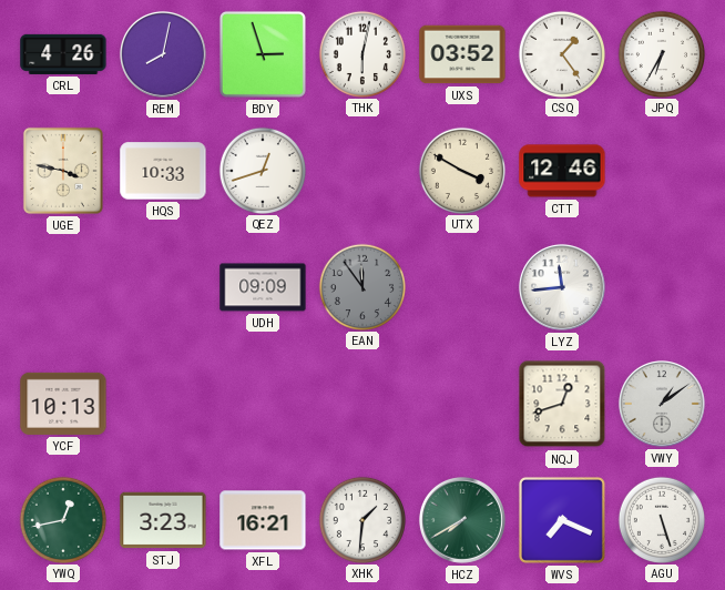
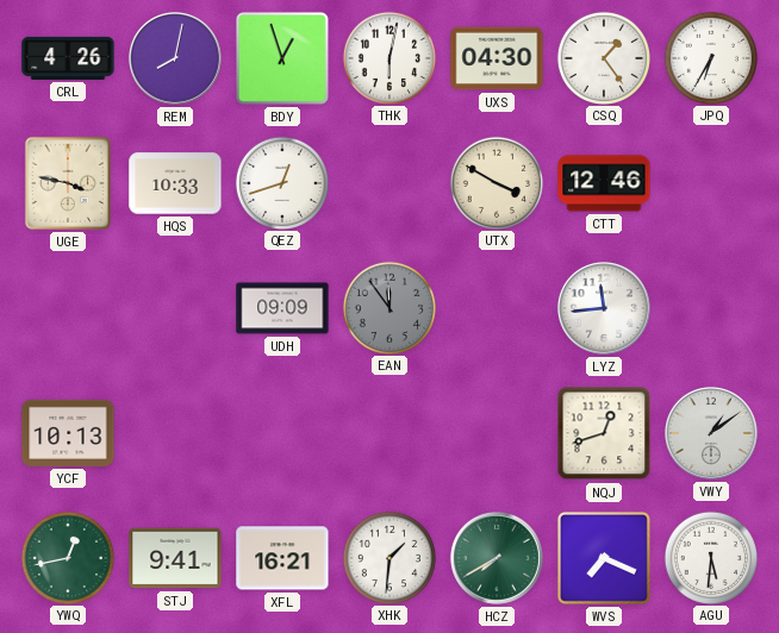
BDY: 2:57 -> 12:57
UXS: 03:52 -> 04:30
STJ: 3:23 -> 9:41
AGU: 5:27 -> 5:31
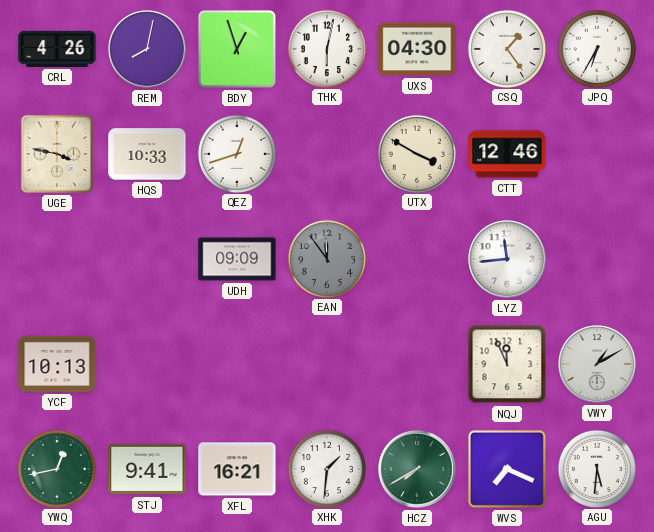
NQJ: 12:42 -> 11:56
VWY: 1:09 -> 1:10
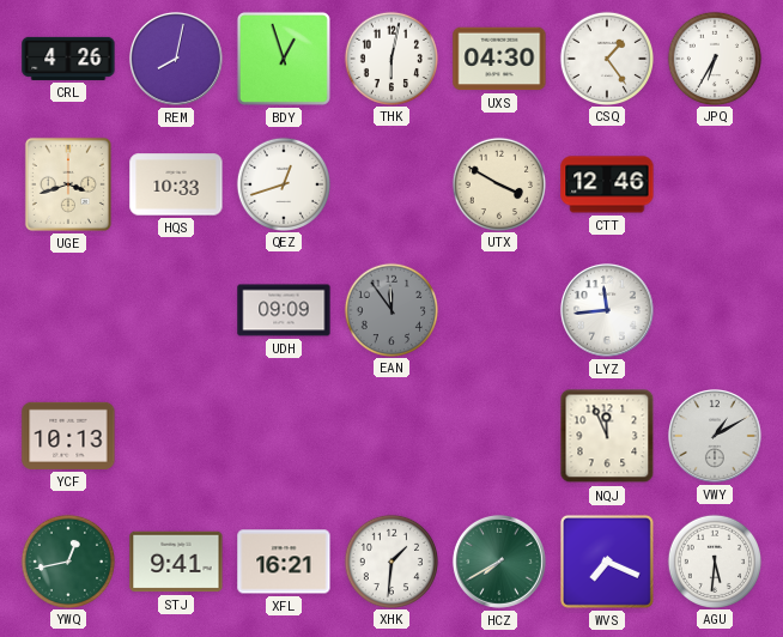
UGE: 3:47 -> 3:42
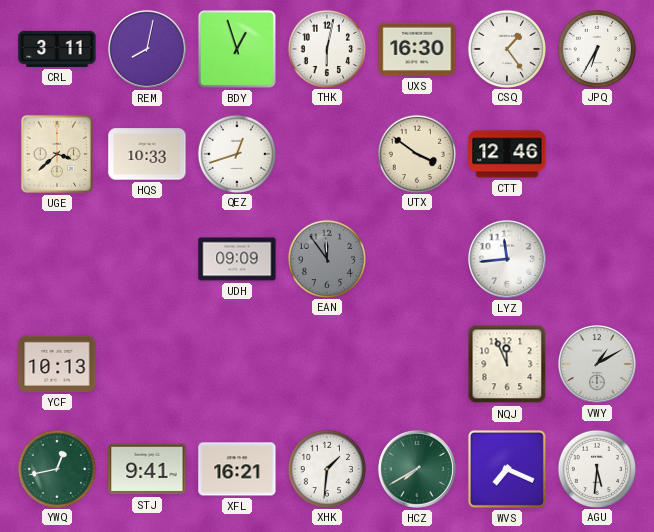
CRL: 4:26 -> 3:11
UXS: 04:30 -> 16:30
UGE: 3:42 -> 3:38
UTX: 3:50 -> 3:51
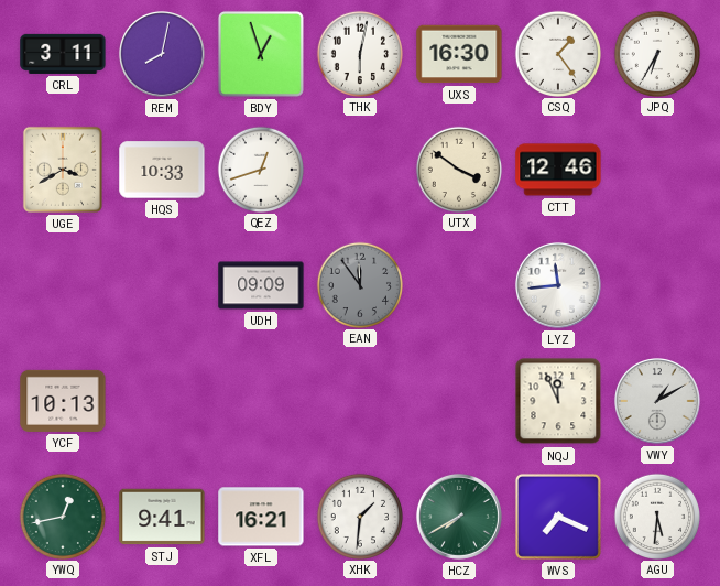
UGE: 3:38 -> 3:40
